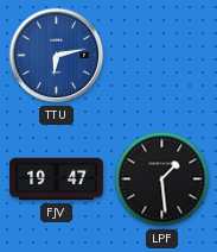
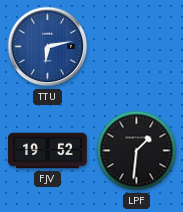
FJV: 19:47 -> 19:52
LPF: 1:29 -> 1:31
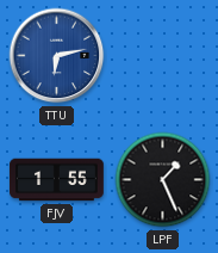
FJV: 19:52 -> 1:55
LPF: 1:31 -> 1:26
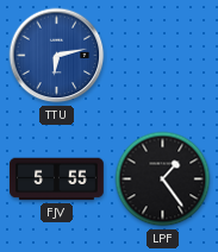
FJV: 1:55 -> 5:55
LPF: 1:26 -> 1:24
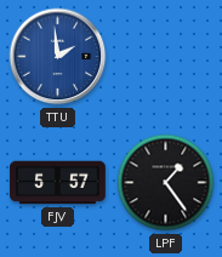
TTU: 6:13 -> 1:59
FJV: 5:55 -> 5:57
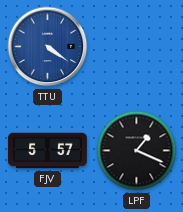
TTU: 1:59 -> 4:21
LPF: 1:24 -> 1:19
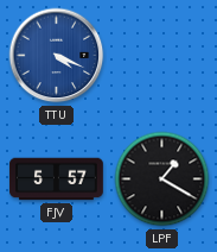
TTU: 4:21 -> 4:19
LPF: 1:19 -> 1:20
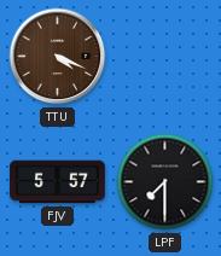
TTU dial: blue -> brown
LPF: 1:20 -> 7:30
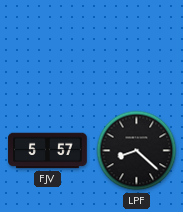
TTU: 4:19 -> none
LPF: 7:30 -> 8:22
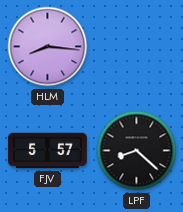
HLM: none -> 8:16
